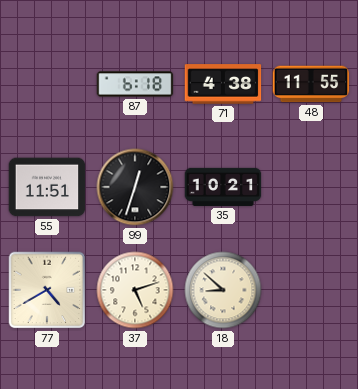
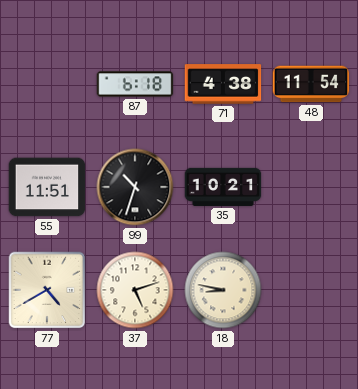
48: 11:55 -> 11:54
99: 12:33 -> 10:33
18: 8:52 -> 8:47
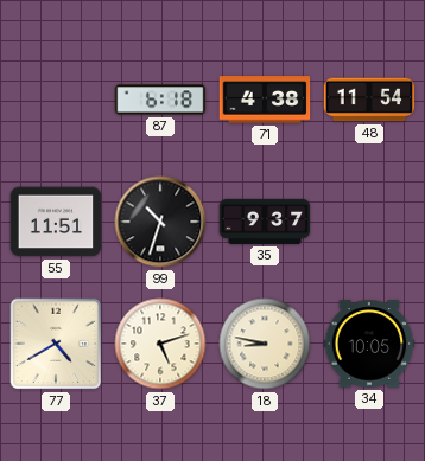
35: 10:21 -> 9:37
34: none -> 10:05
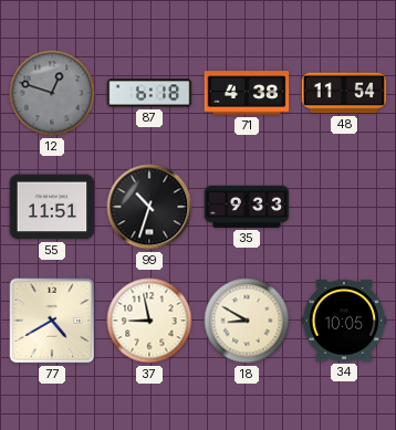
12: none -> 12:48
35: 9:37 -> 9:33
37: 5:12 -> 8:58
18: 8:47 -> 8:50
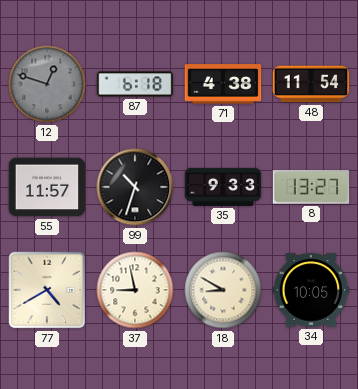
55: 11:51 -> 11:57
8: none -> 13:27
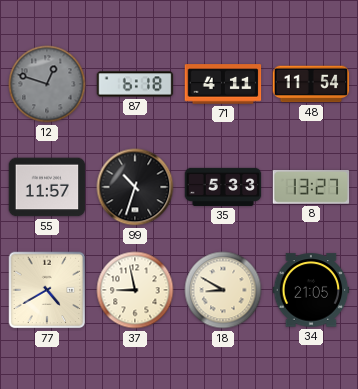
71: 4:38 -> 4:11
35: 9:33 -> 5:33
34: 10:05 -> 21:05
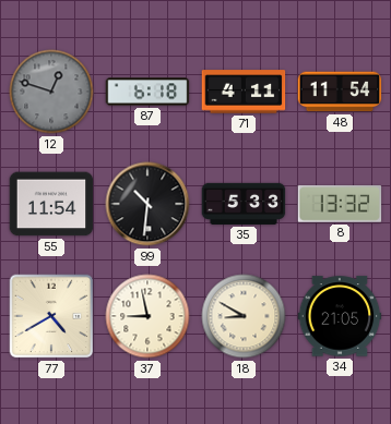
55: 11:57 -> 11:54
99: 10:33 -> 10:31
8: 13:27 -> 13:32
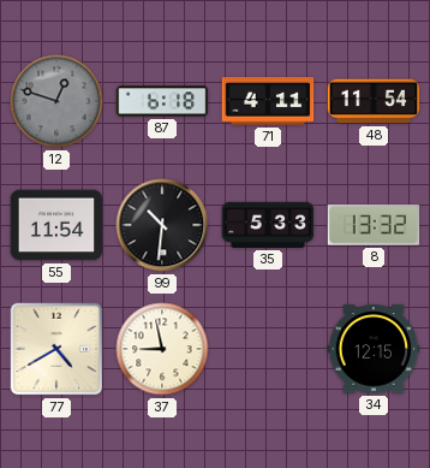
18: 8:50 -> none
34: 21:05 -> 12:15
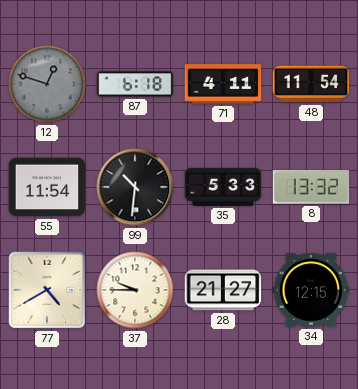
37: 8:58 -> 9:45
28: none -> 21:27
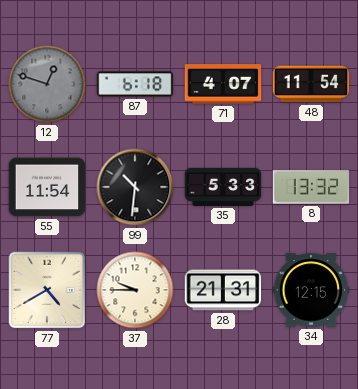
71: 4:11 -> 4:07
28: 21:27 -> 21:31
